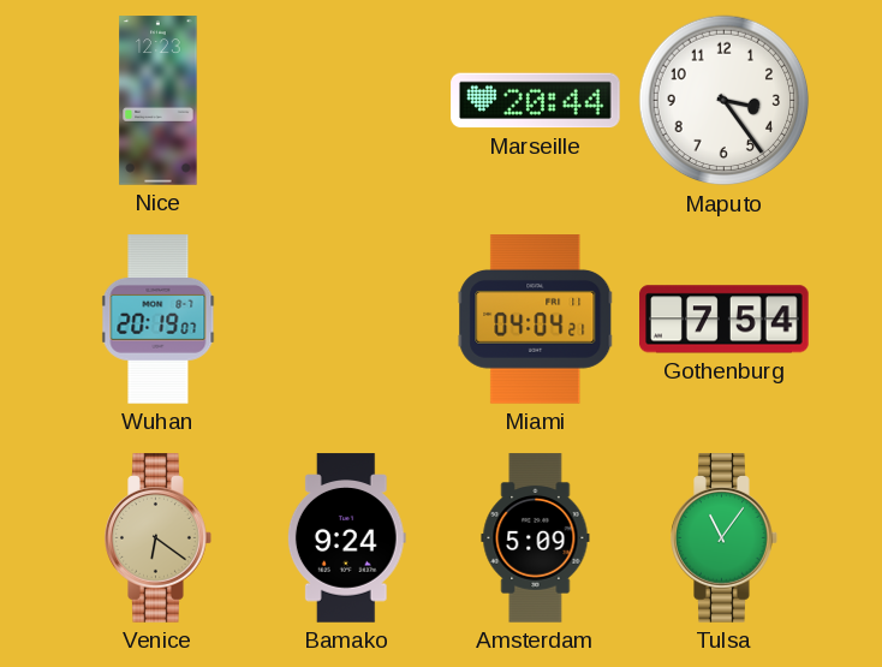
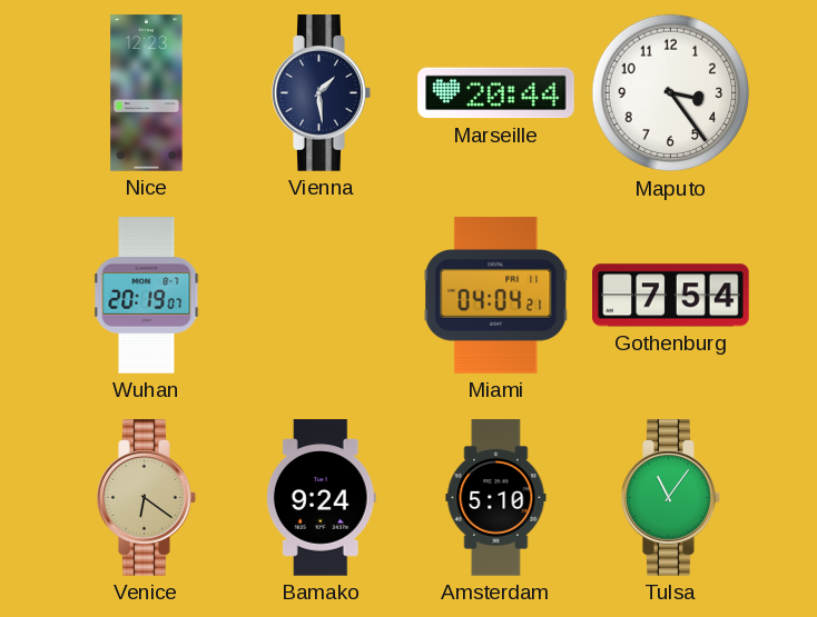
Vienna: none -> 1:29
Amsterdam: 5:09 -> 5:10
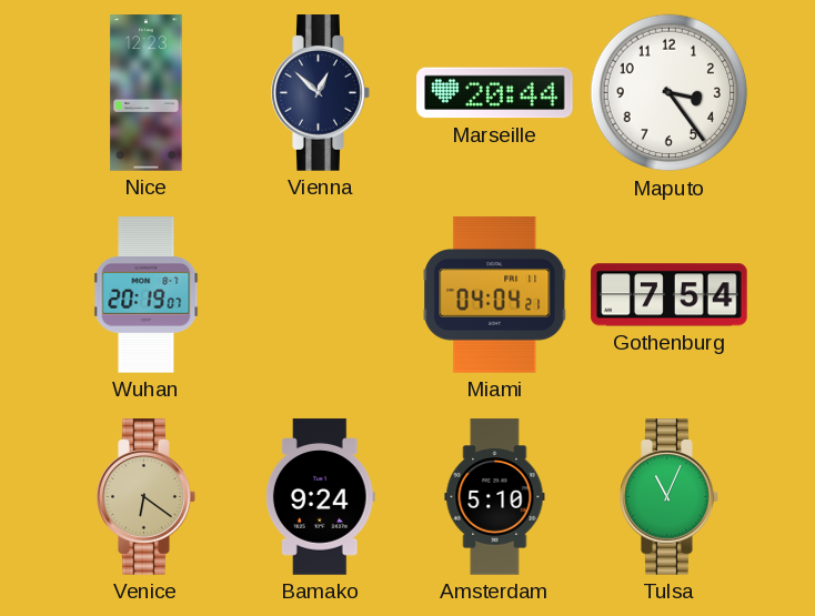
Vienna: 1:29 -> 12:52
Tulsa: 11:06 -> 11:04
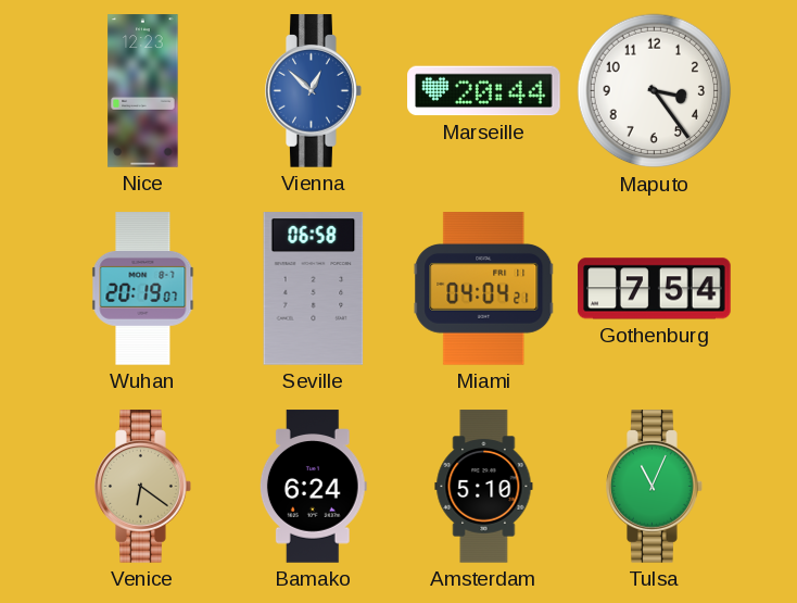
Vienna dial: navy -> blue
Seville: none -> 06:58
Bamako: 9:24 -> 6:24
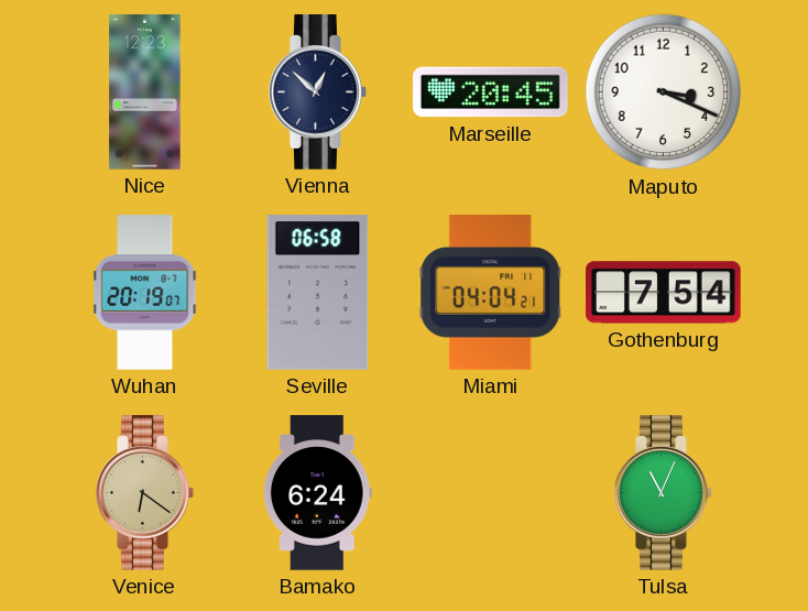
Vienna dial: blue -> navy
Marseille: 20:44 -> 20:45
Maputo: 3:24 -> 3:19
Amsterdam: 5:10 -> none
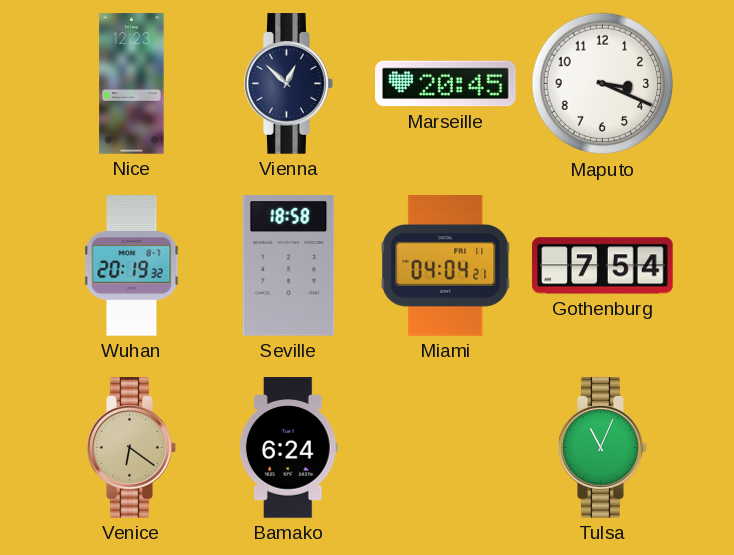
Wuhan: 20:19:07 -> 20:19:32
Seville: 06:58 -> 18:58
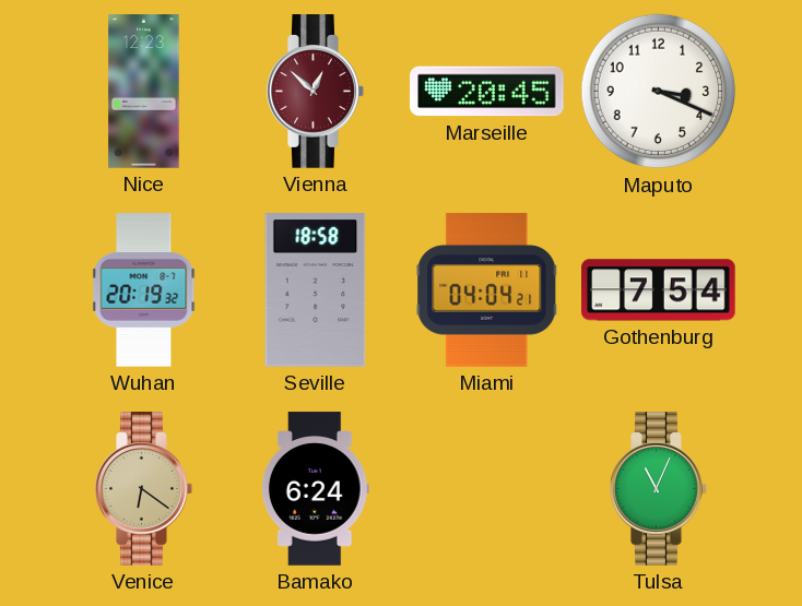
Vienna dial: navy -> burgundy
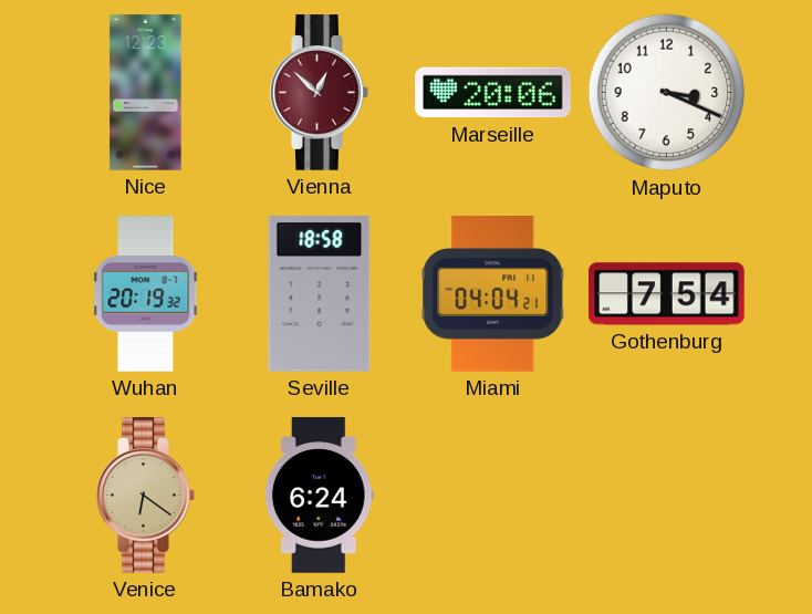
Marseille: 20:45 -> 20:06
Tulsa: 11:04 -> none
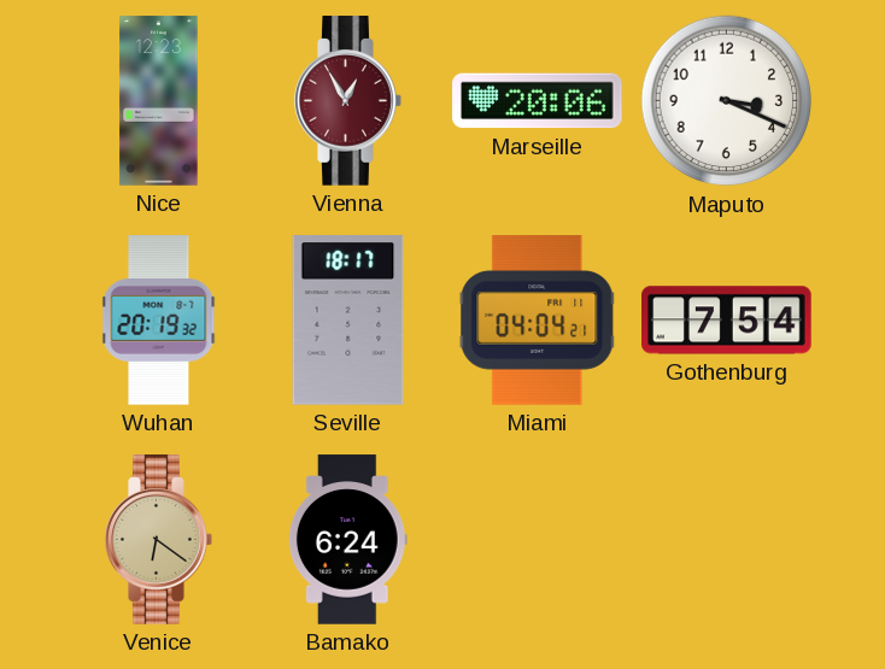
Vienna: 12:52 -> 12:55
Seville: 18:58 -> 18:17
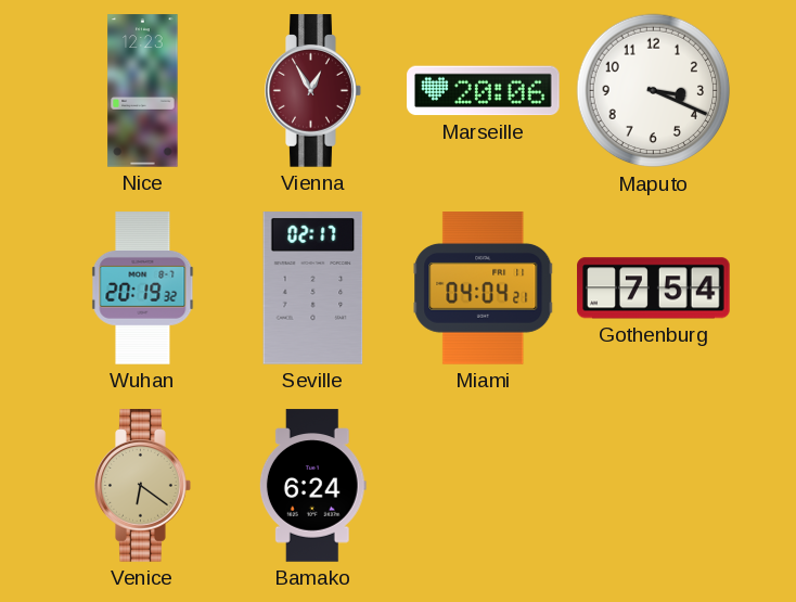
Seville: 18:17 -> 02:17
